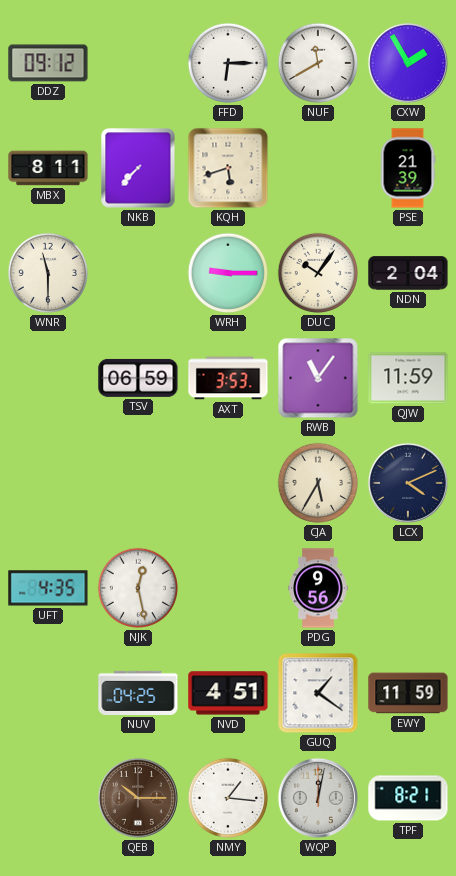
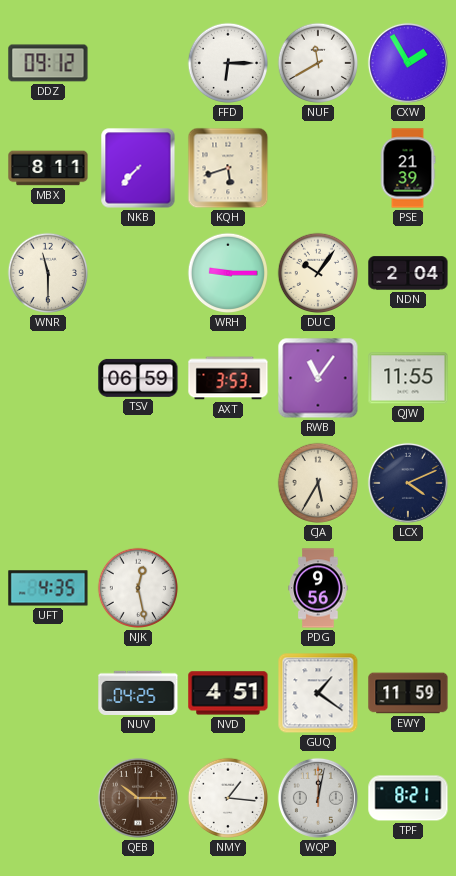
QJW: 11:59 -> 11:55
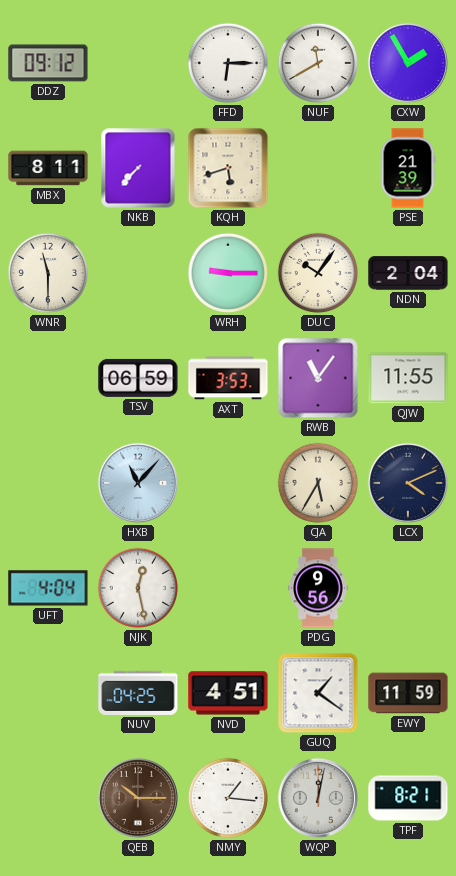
HXB: none -> 11:07
UFT: 4:35 -> 4:04
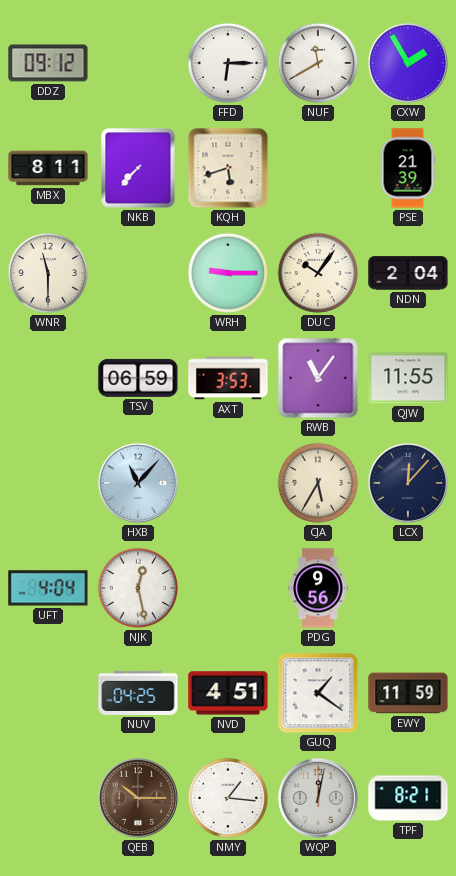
LCX: 4:11 -> 12:07
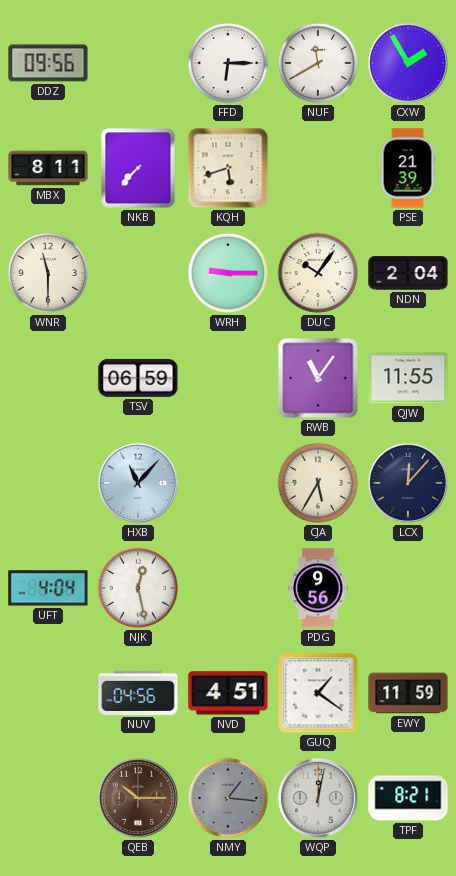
DDZ: 09:12 -> 09:56
AXT: 3:53 -> none
NUV: 04:25 -> 04:56
NMY dial: white -> grey
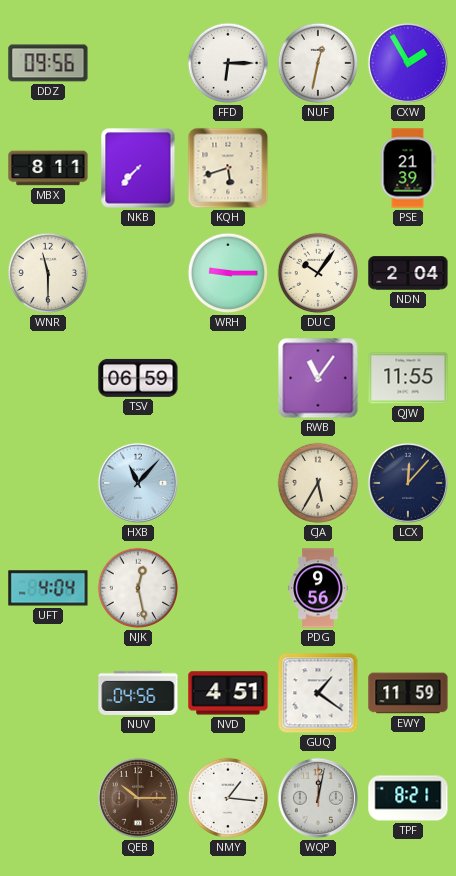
NUF: 11:40 -> 12:32
NMY dial: grey -> white
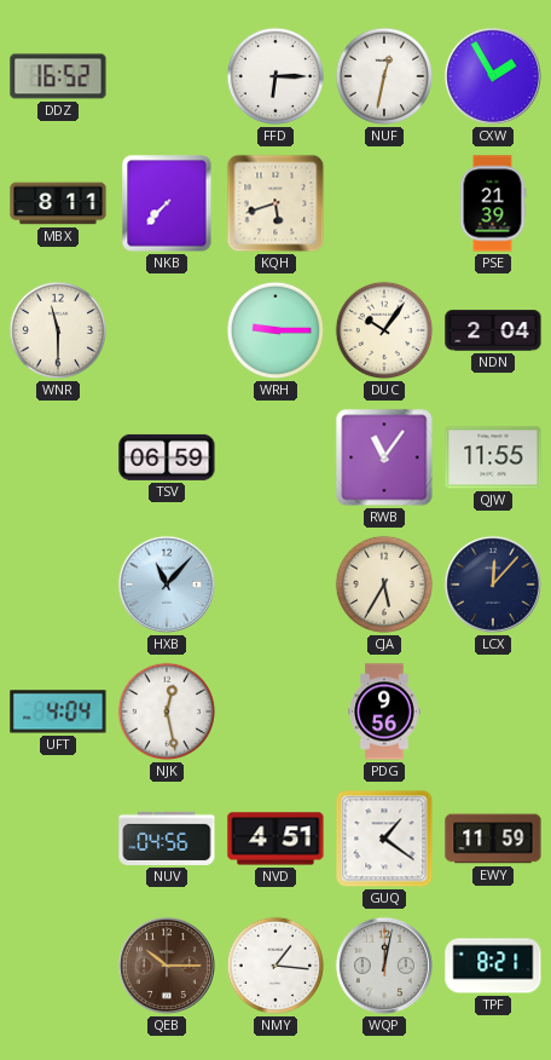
DDZ: 09:56 -> 16:52
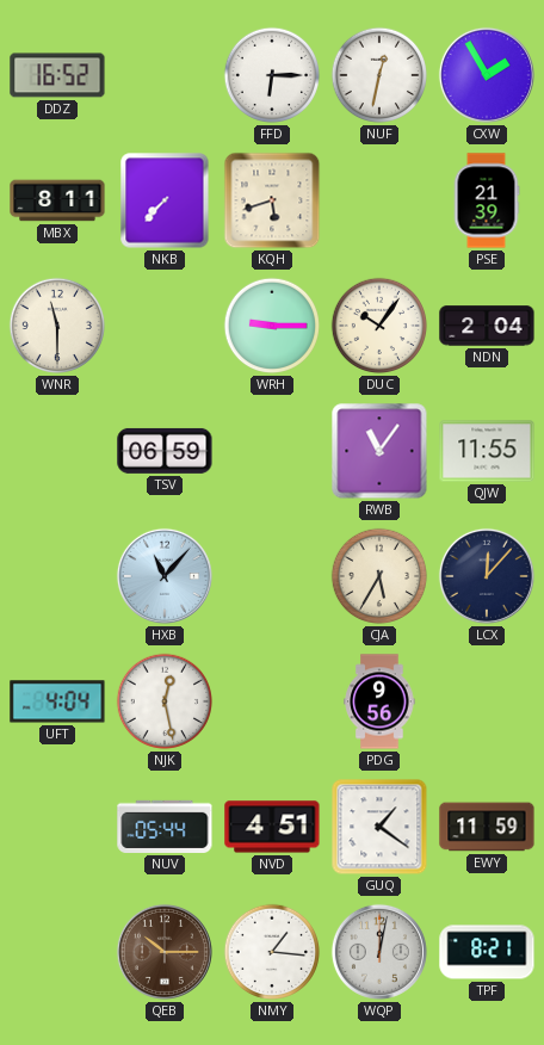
NUV: 04:56 -> 05:44
